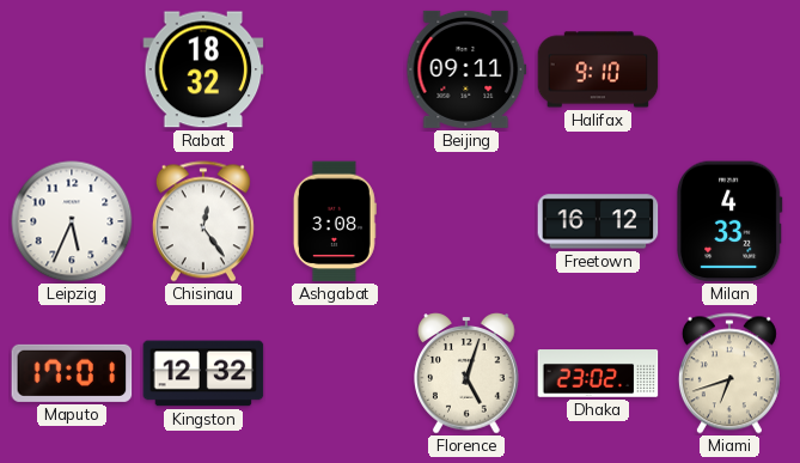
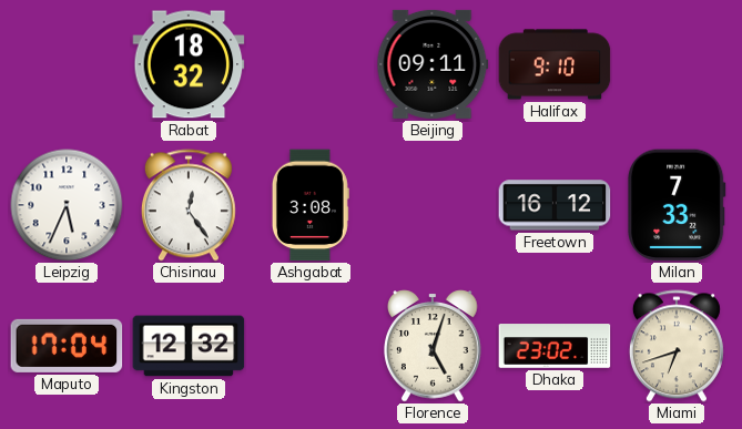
Milan: 4:33 -> 7:33
Maputo: 17:01 -> 17:04
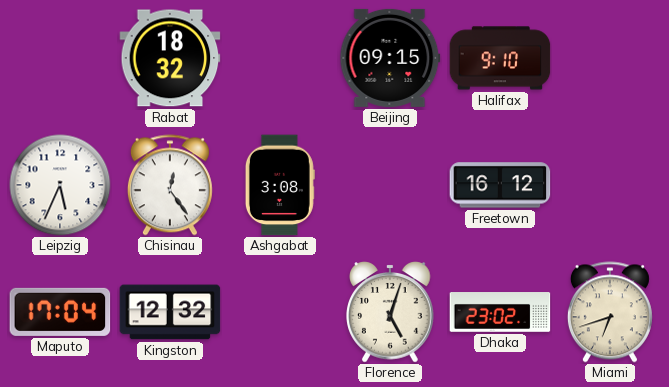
Beijing: 09:11 -> 09:15
Milan: 7:33 -> none
